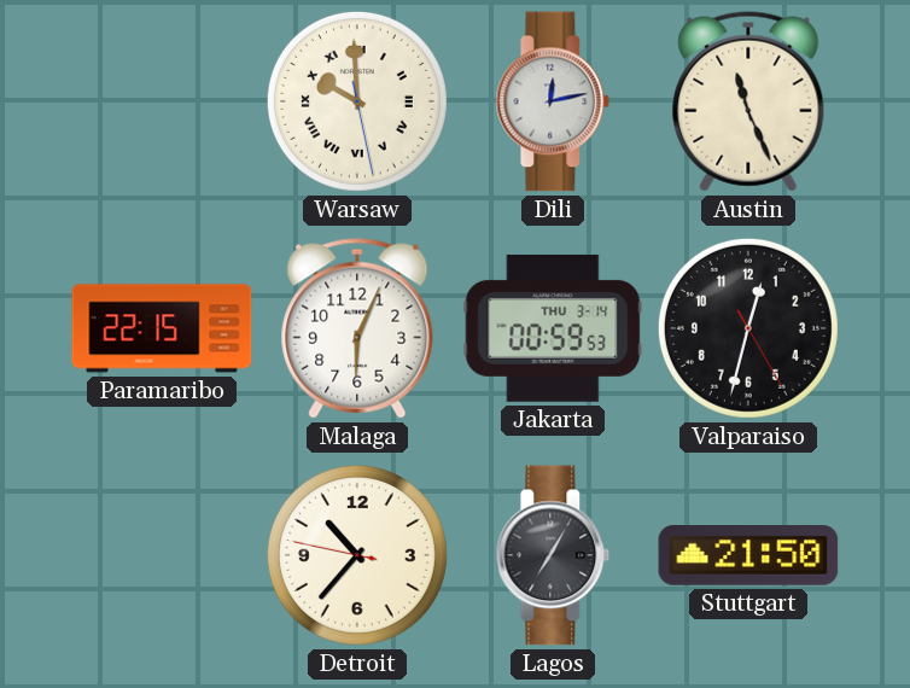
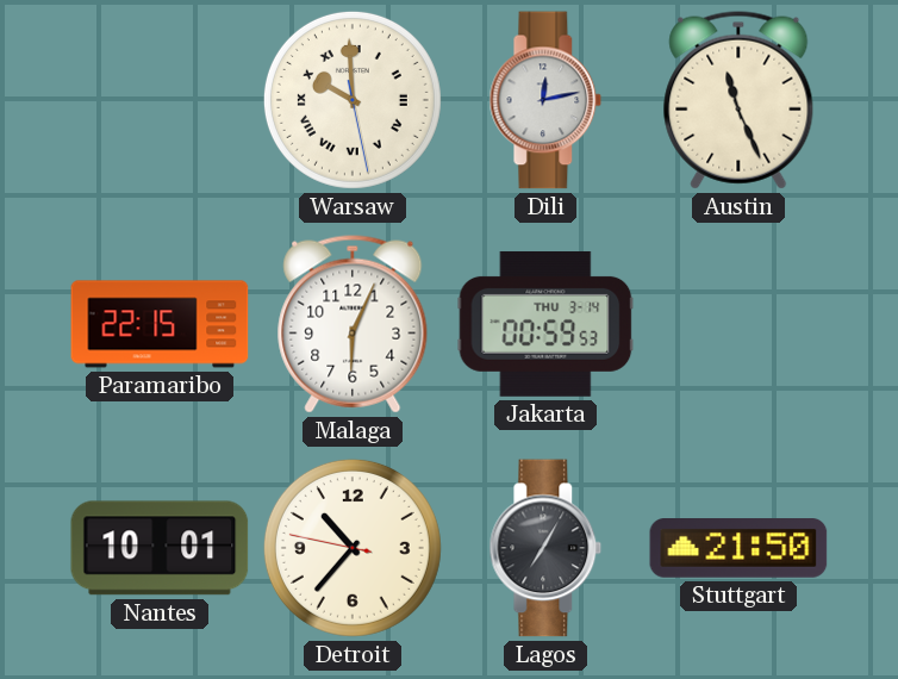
Valparaiso: 12:32 -> none
Nantes: none -> 10:01
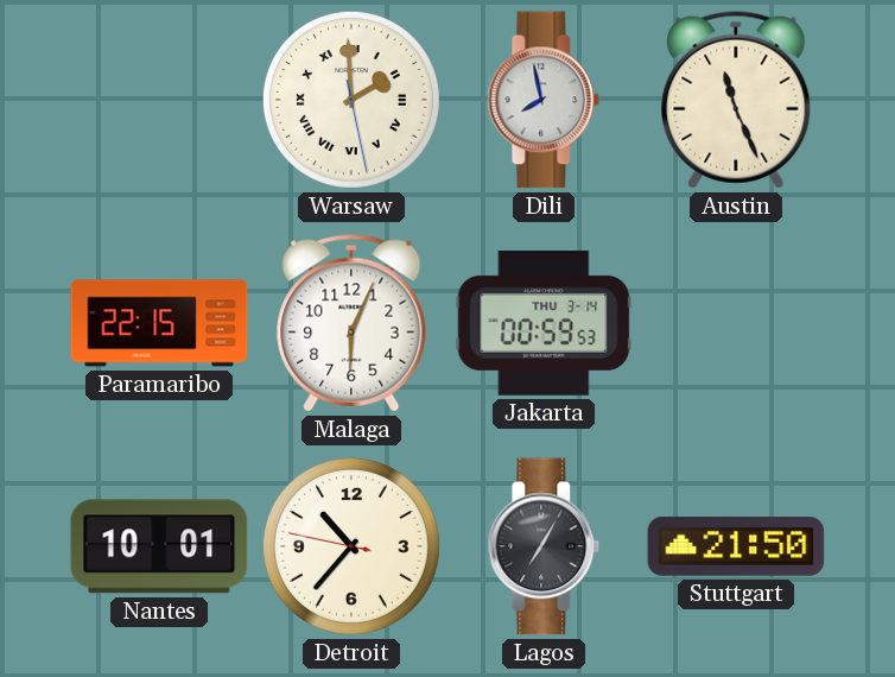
Warsaw: 9:59 -> 1:59
Dili: 12:13 -> 7:58
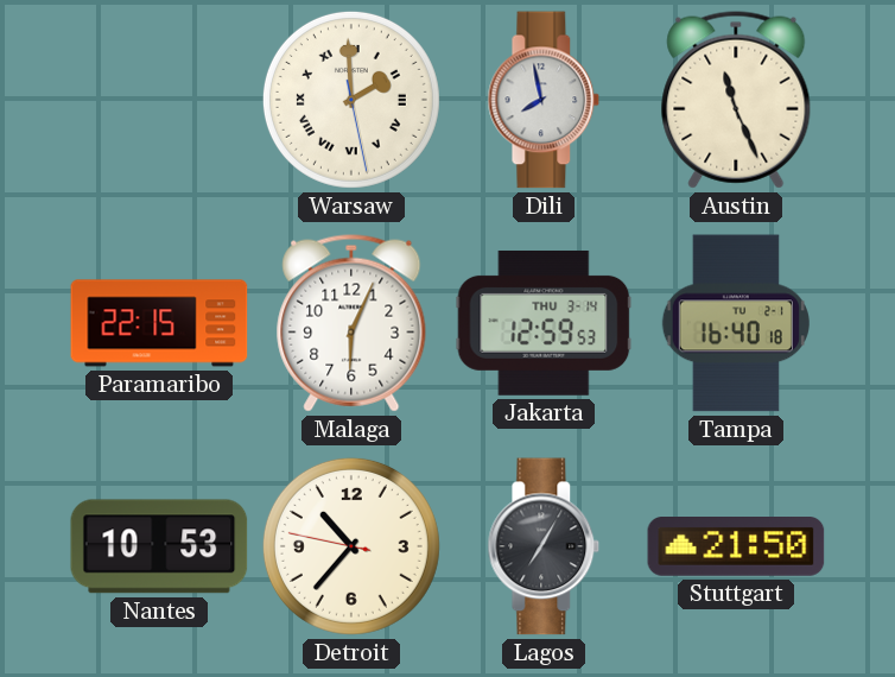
Jakarta: 00:59 -> 12:59
Tampa: none -> 16:40
Nantes: 10:01 -> 10:53
